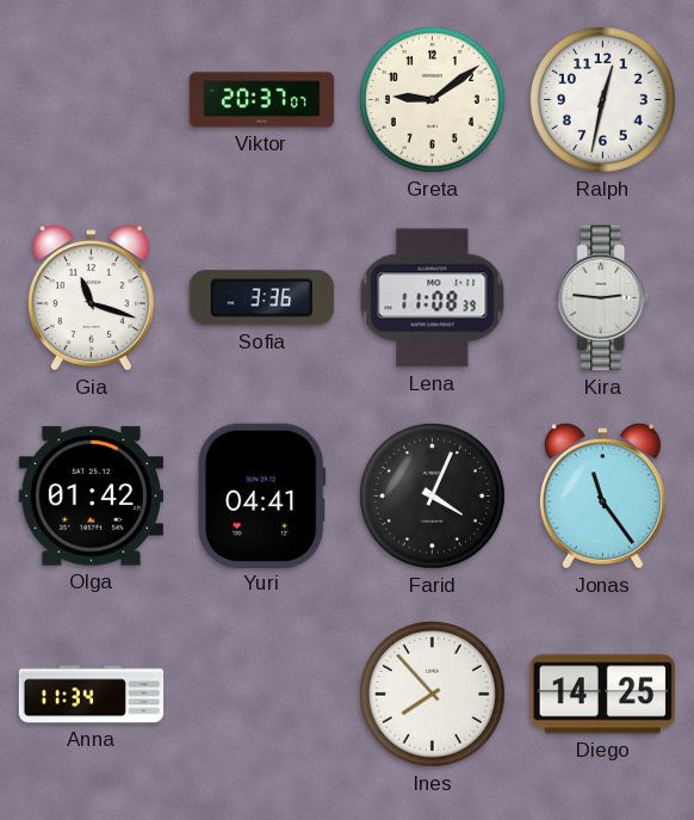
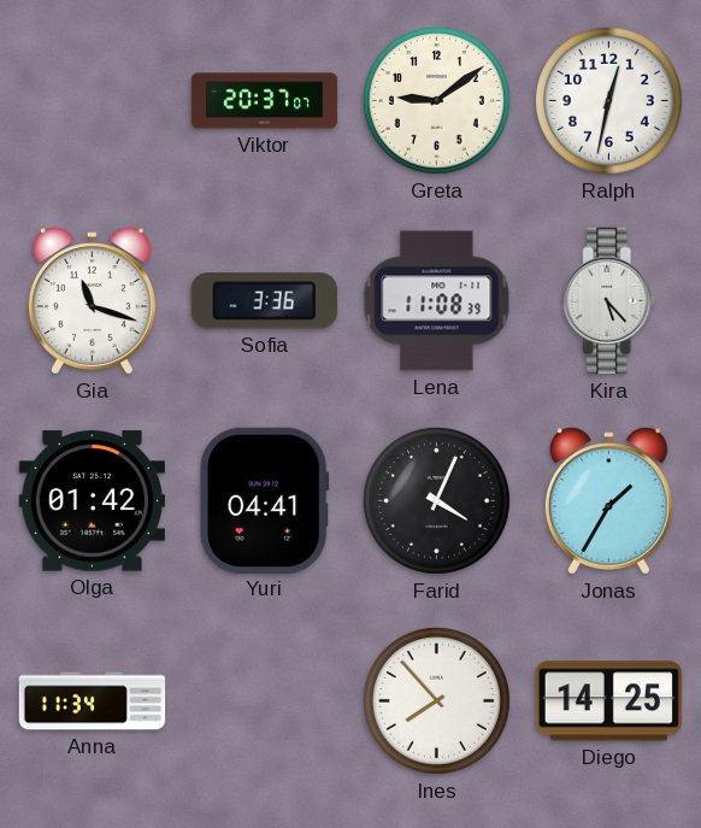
Kira: 2:46 -> 5:23
Jonas: 11:24 -> 1:35
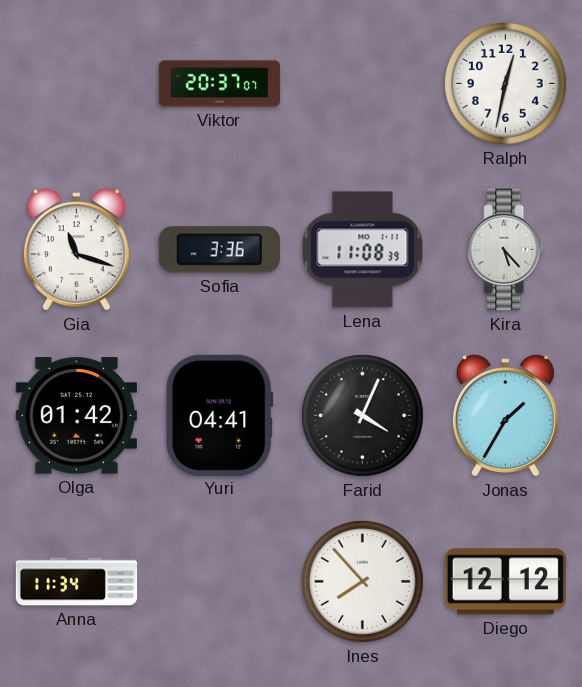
Greta: 9:09 -> none
Diego: 14:25 -> 12:12
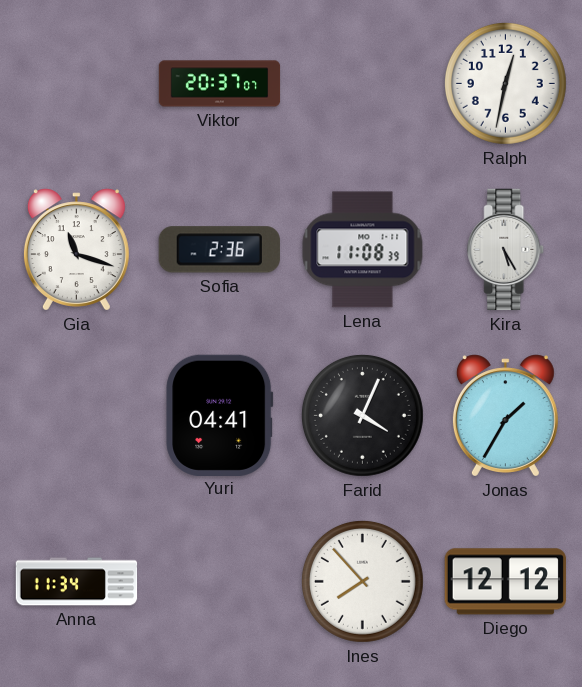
Sofia: 3:36 -> 2:36
Kira: 5:23 -> 5:25
Olga: 01:42 -> none
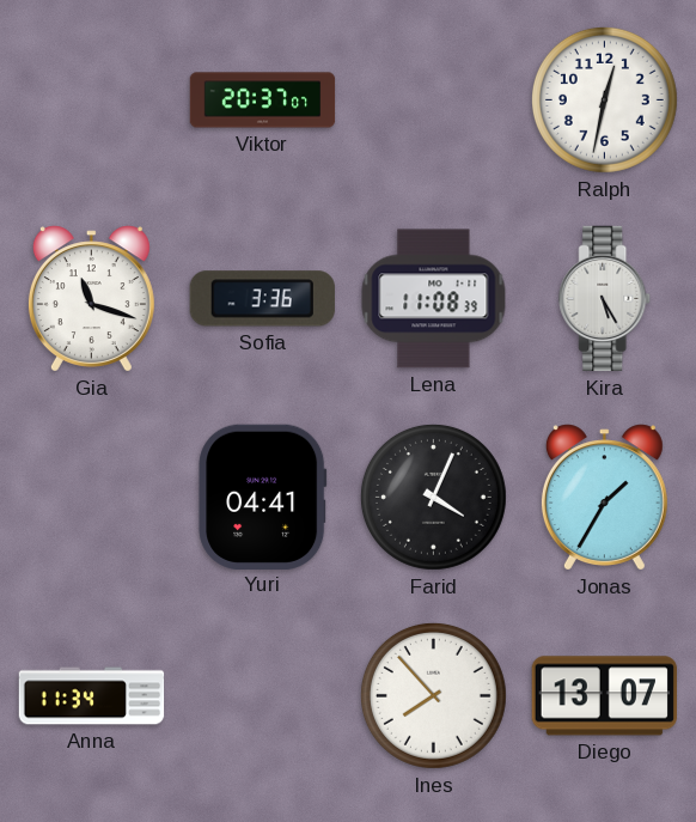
Sofia: 2:36 -> 3:36
Diego: 12:12 -> 13:07
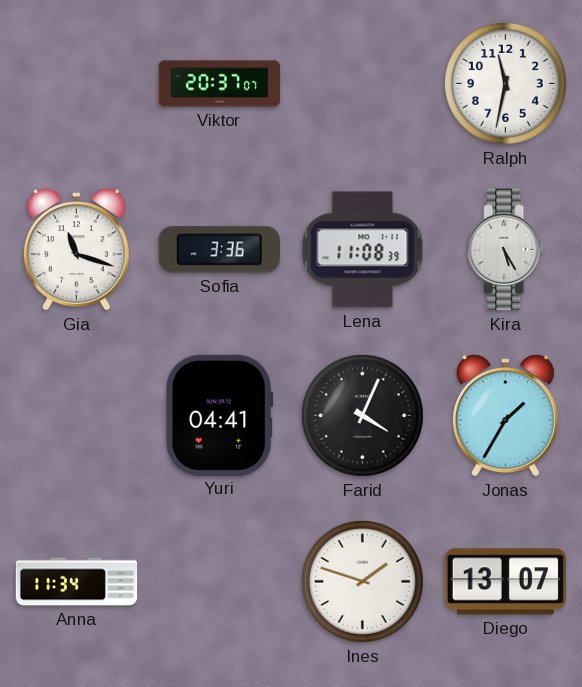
Ralph: 12:32 -> 11:32
Ines: 7:53 -> 1:48
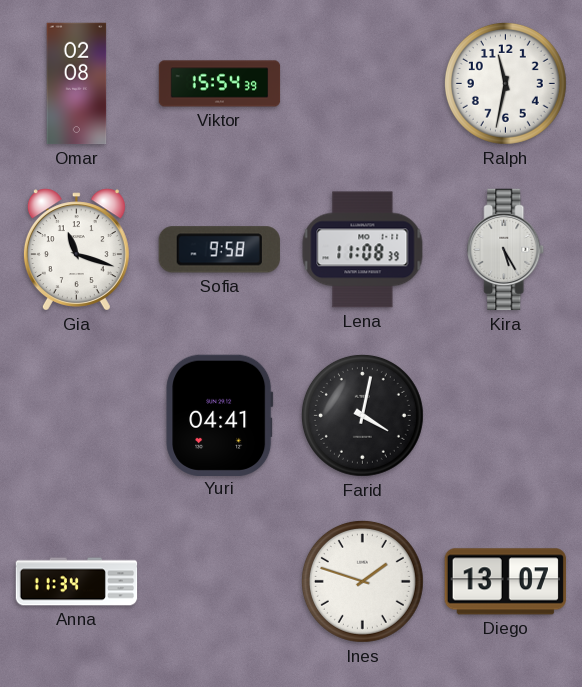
Omar: none -> 02:08
Viktor: 20:37 -> 15:54
Sofia: 3:36 -> 9:58
Farid: 4:04 -> 4:02
Jonas: 1:35 -> none
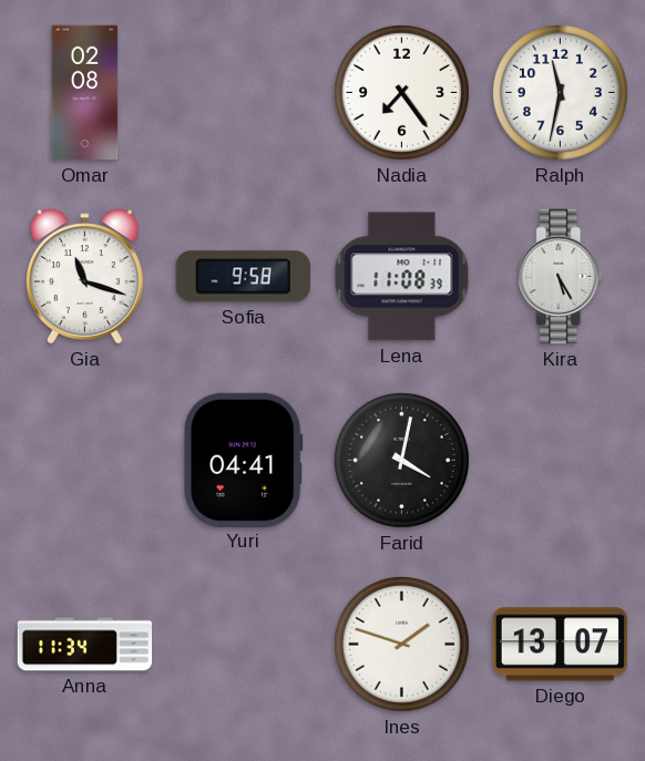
Viktor: 15:54 -> none
Nadia: none -> 7:24
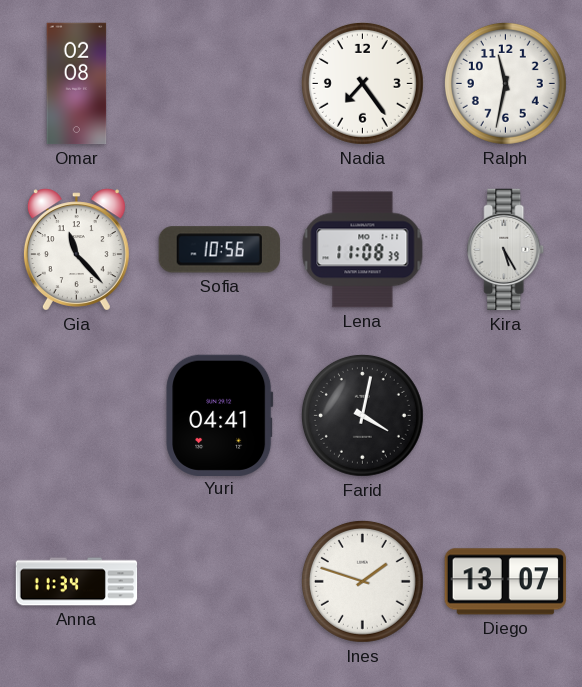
Gia: 11:18 -> 11:23
Sofia: 9:58 -> 10:56
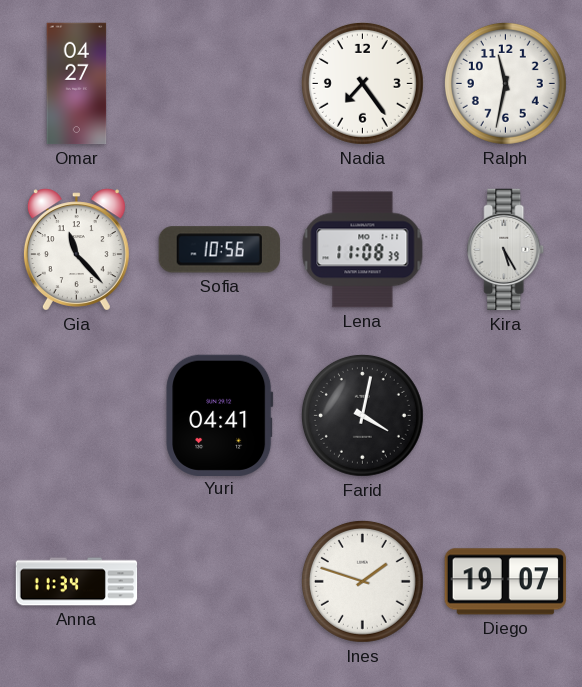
Omar: 02:08 -> 04:27
Diego: 13:07 -> 19:07
